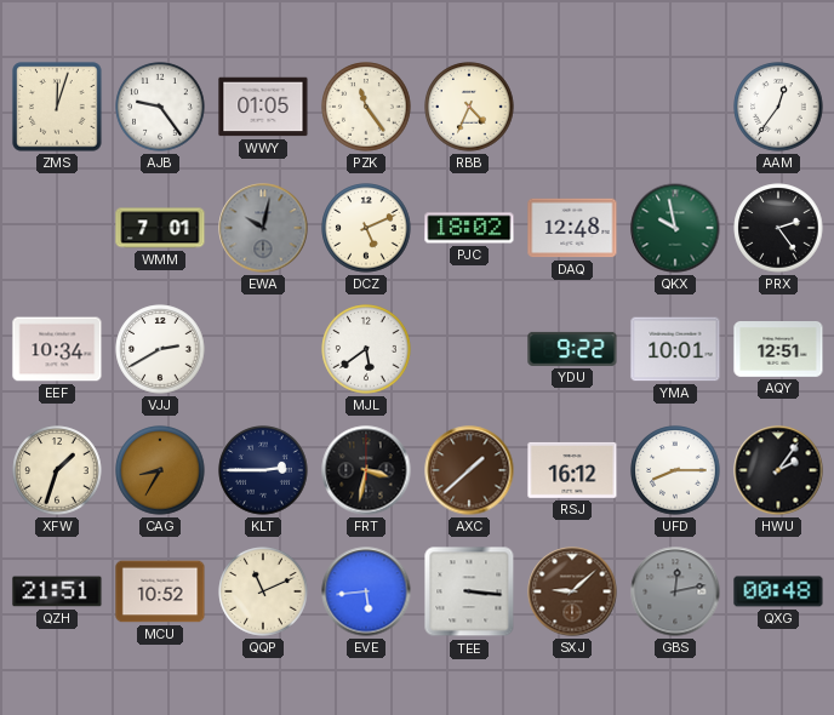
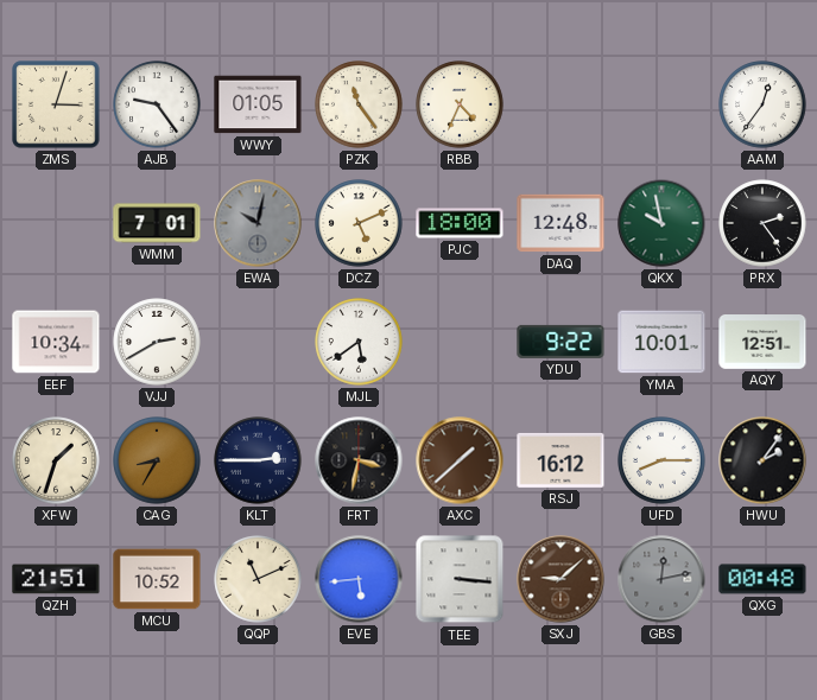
ZMS: 12:03 -> 3:03
PJC: 18:02 -> 18:00
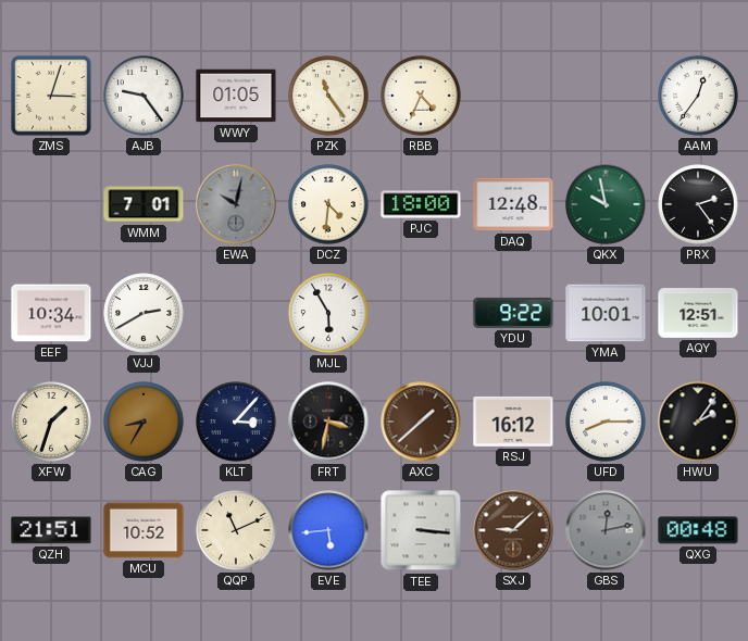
DCZ: 5:11 -> 4:31
MJL: 5:39 -> 5:55
KLT: 2:45 -> 3:07
